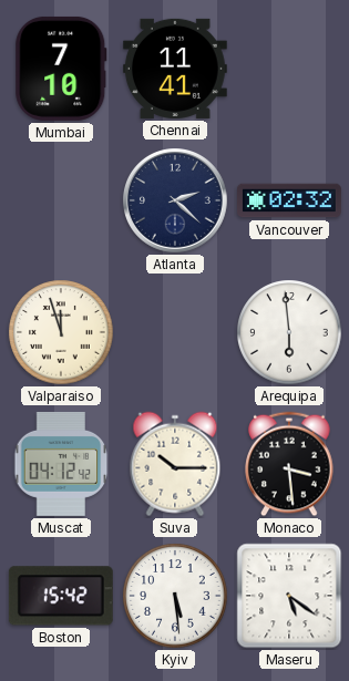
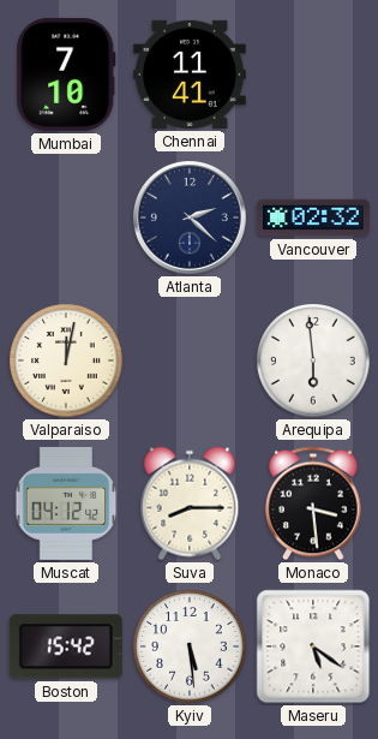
Valparaiso: 11:57 -> 12:02
Suva: 10:15 -> 8:15
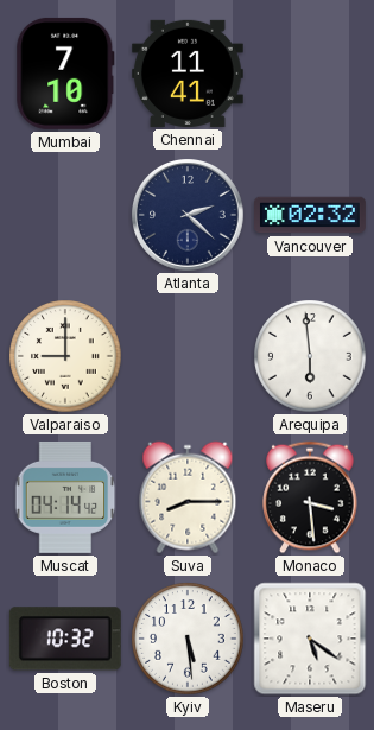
Valparaiso: 12:02 -> 9:00
Muscat: 04:12 -> 04:14
Boston: 15:42 -> 10:32
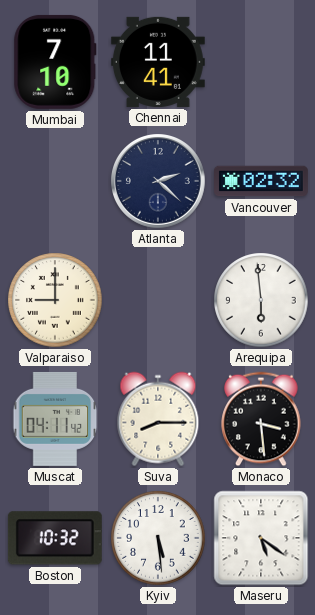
Muscat: 04:14 -> 04:11
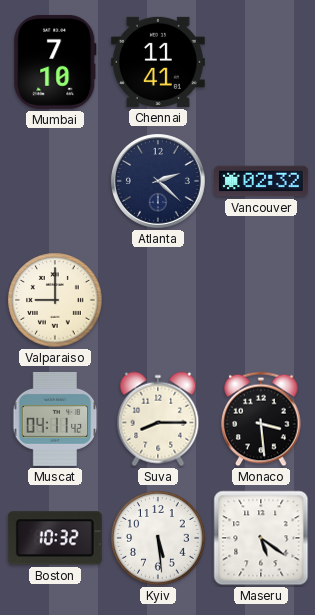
Arequipa: 5:59 -> none
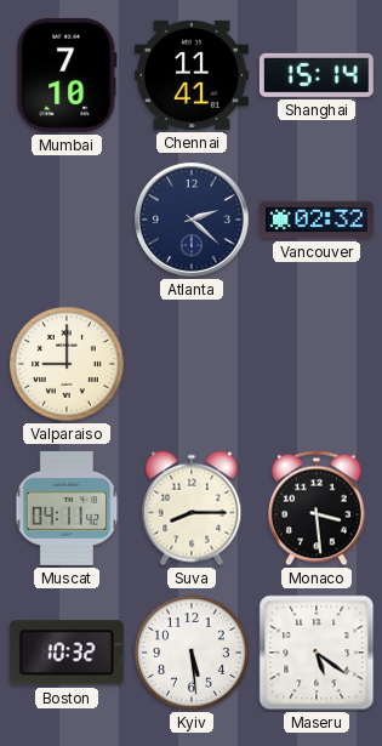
Shanghai: none -> 15:14
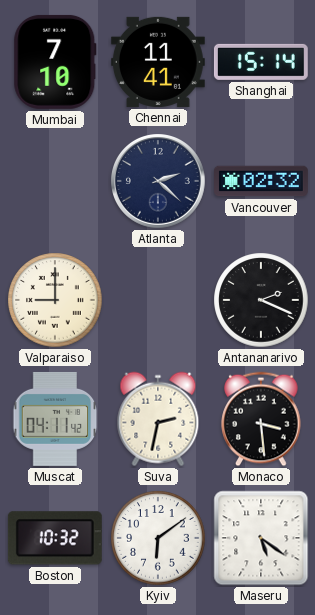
Antananarivo: none -> 2:19
Suva: 8:15 -> 2:32
Kyiv: 5:29 -> 6:09
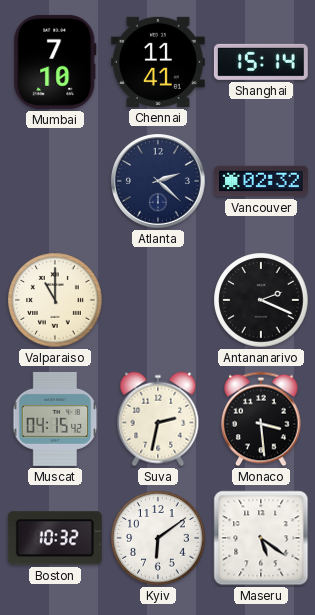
Valparaiso: 9:00 -> 11:00
Muscat: 04:11 -> 04:15
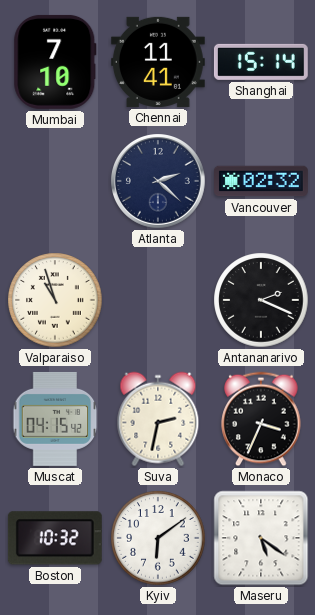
Valparaiso: 11:00 -> 10:57
Monaco: 3:29 -> 3:34
